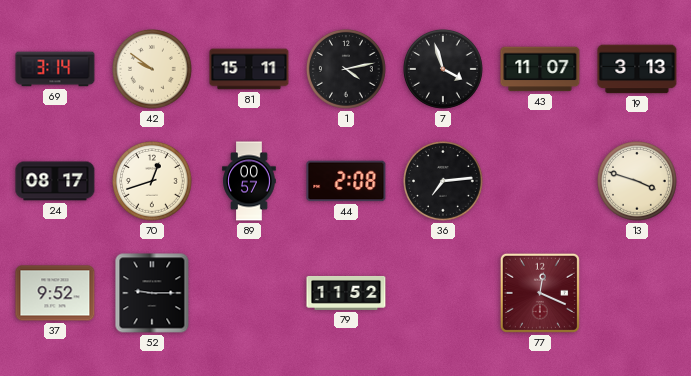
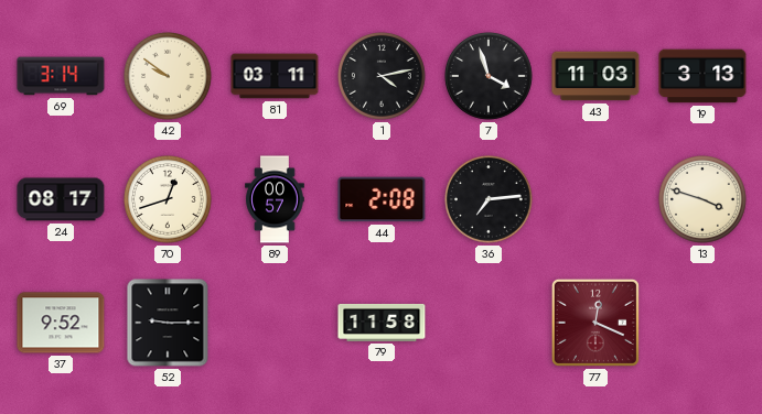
81: 15:11 -> 03:11
43: 11:07 -> 11:03
79: 11:52 -> 11:58
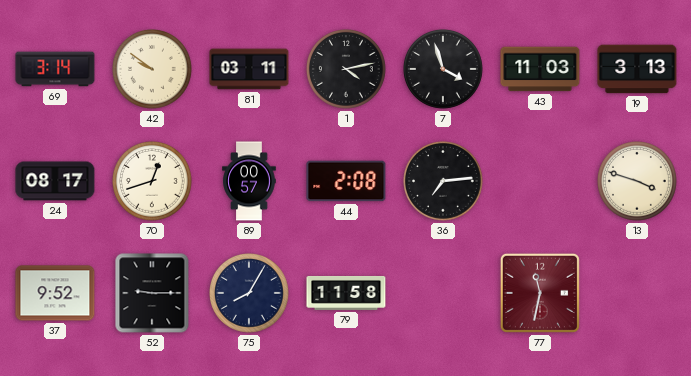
75: none -> 8:05
77: 12:19 -> 11:32
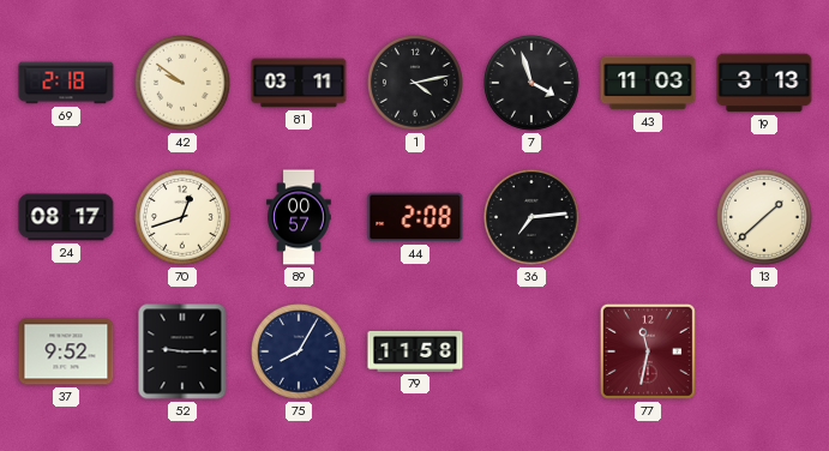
69: 3:14 -> 2:18
13: 3:48 -> 1:38
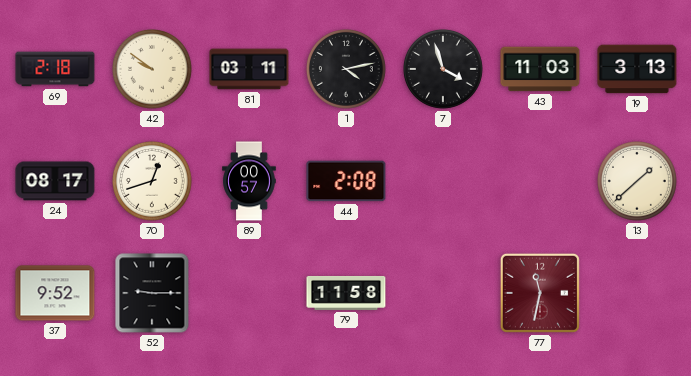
36: 7:14 -> none
75: 8:05 -> none
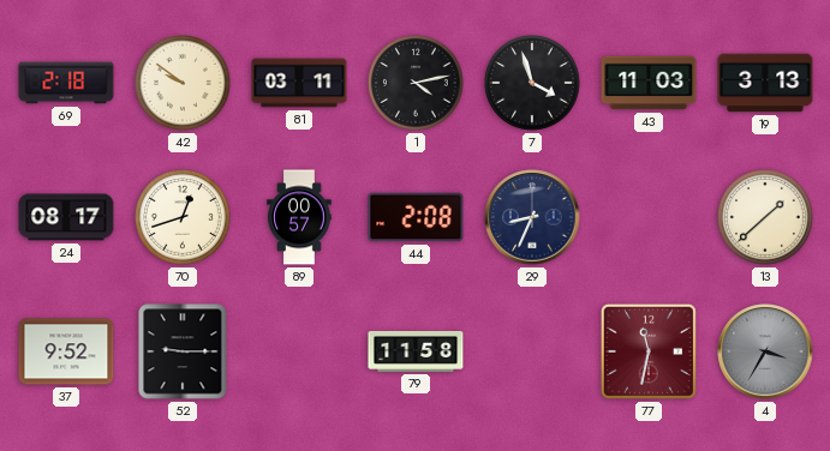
29: none -> 8:34
4: none -> 3:35
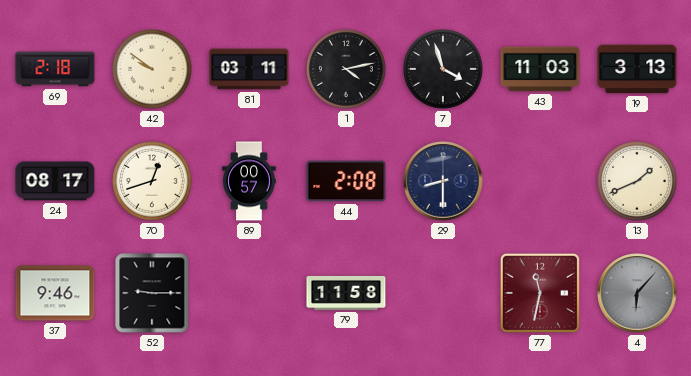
29: 8:34 -> 8:30
13: 1:38 -> 1:41
37: 9:52 -> 9:46
4: 3:35 -> 6:07
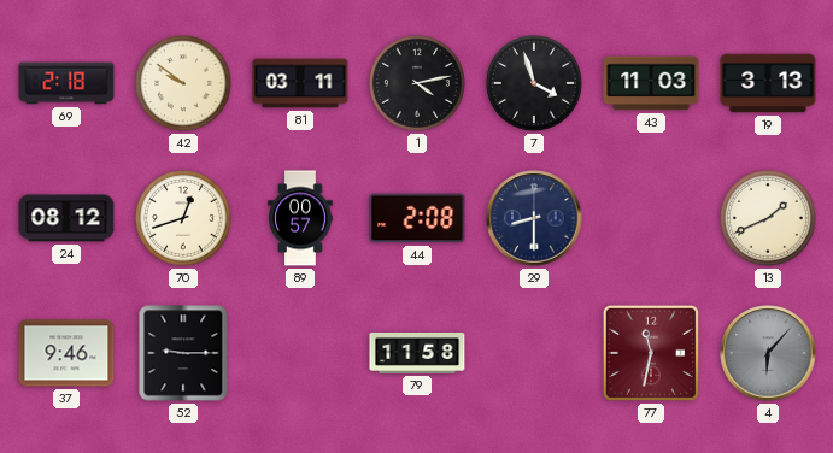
24: 08:17 -> 08:12
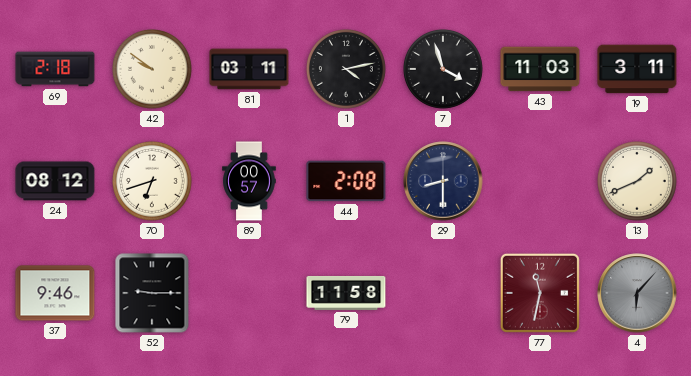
19: 3:13 -> 3:11
70: 12:42 -> 6:42
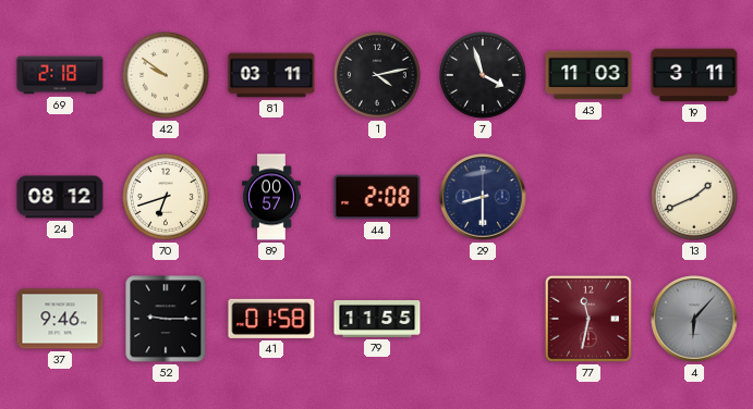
41: none -> 01:58
79: 11:58 -> 11:55
